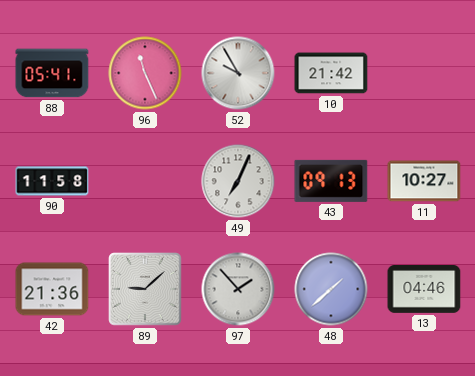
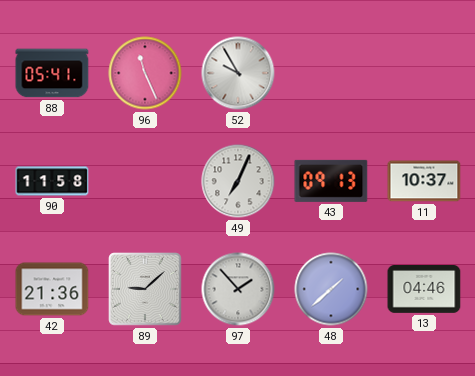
10: 21:42 -> none
11: 10:27 -> 10:37
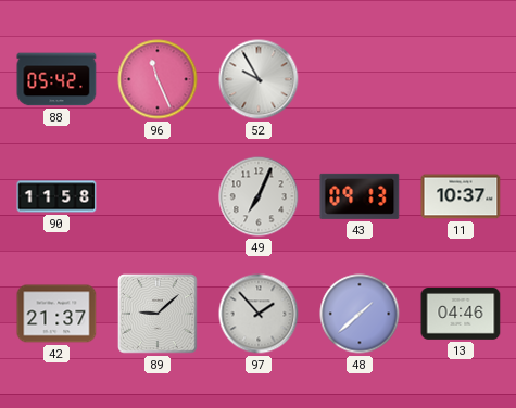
88: 05:41 -> 05:42
42: 21:36 -> 21:37
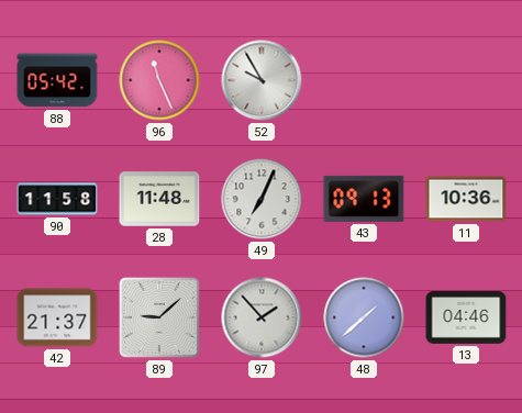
28: none -> 11:48
11: 10:37 -> 10:36
